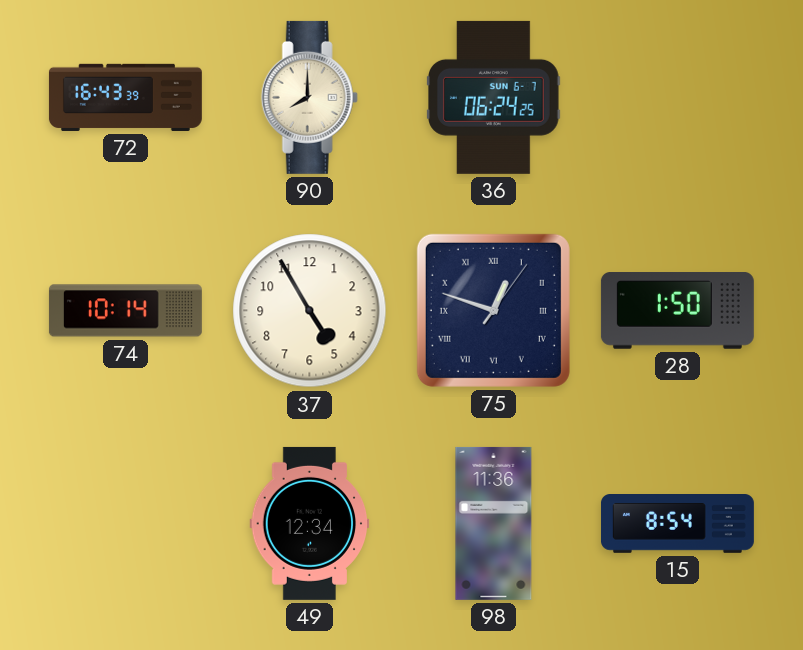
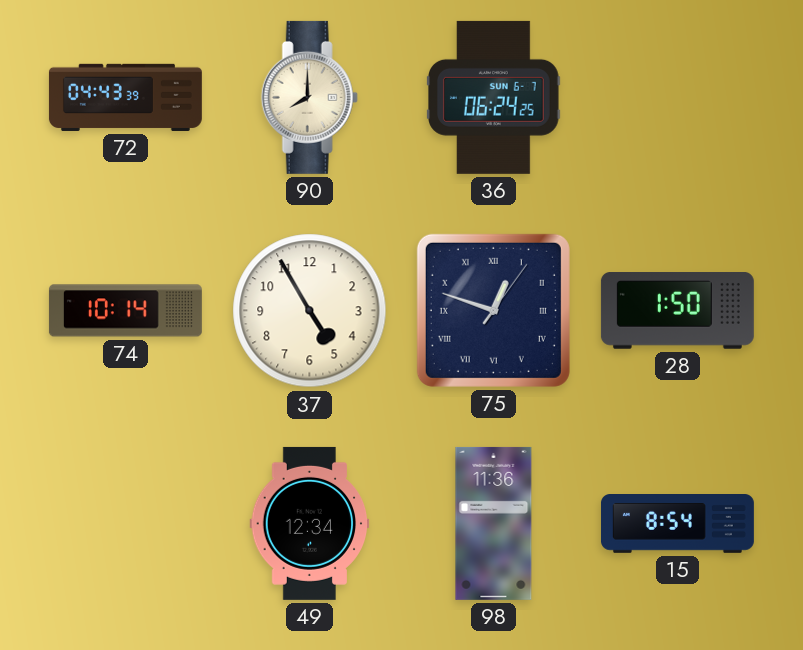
72: 16:43 -> 04:43
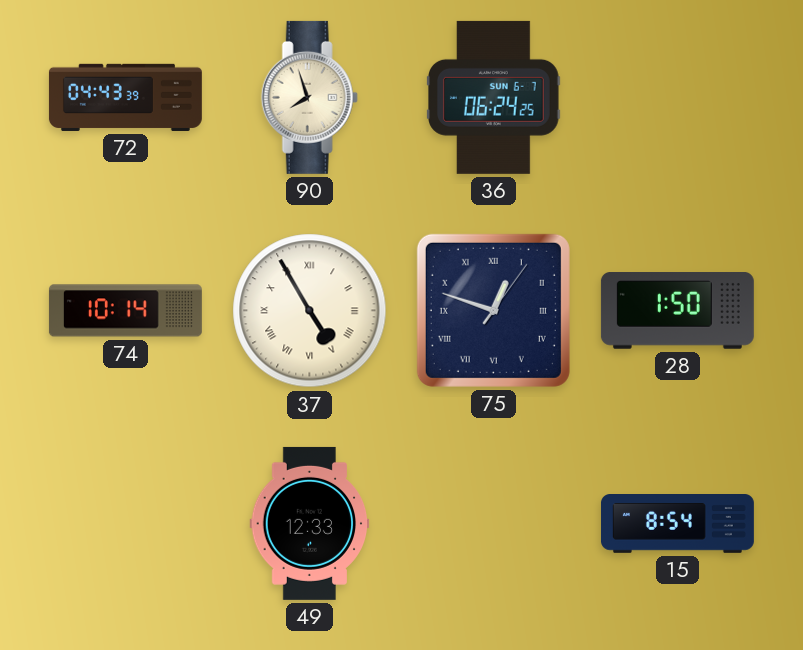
90: 8:00 -> 7:57
37 numerals: Arabic -> Roman
49: 12:34 -> 12:33
98: 11:36 -> none
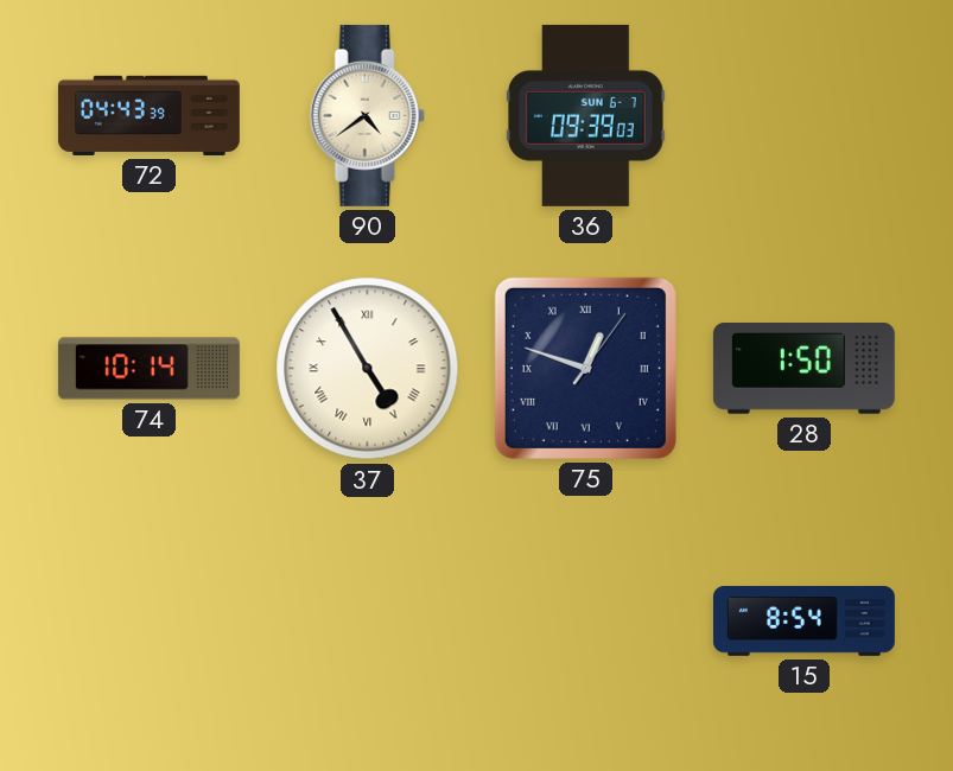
90: 7:57 -> 4:39
36: 06:24 -> 09:39
49: 12:33 -> none
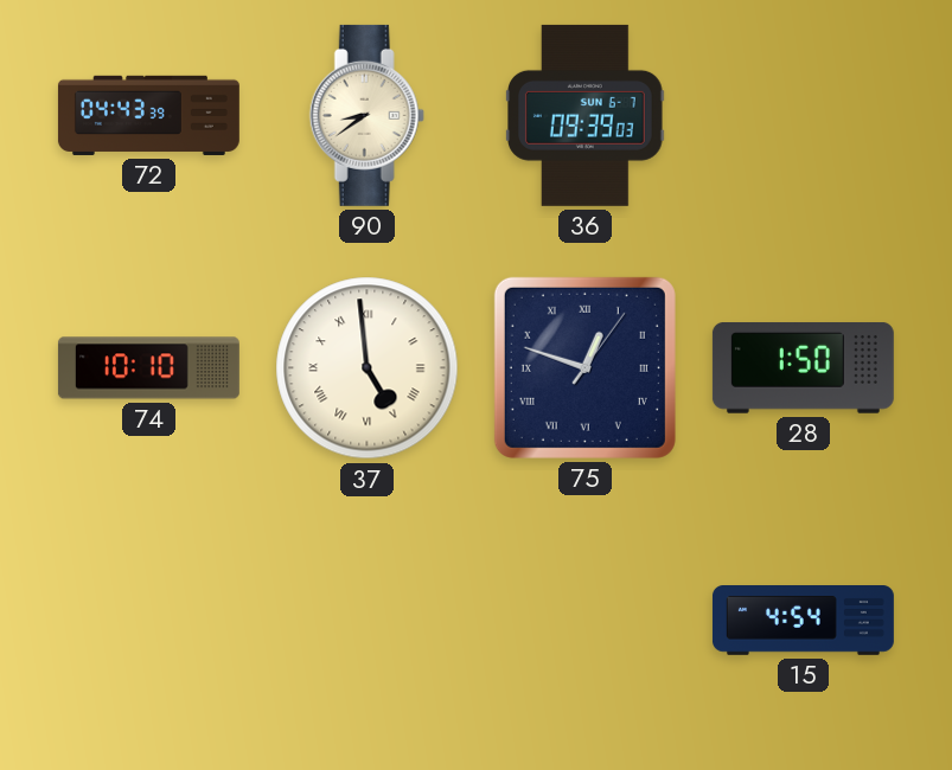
90: 4:39 -> 8:39
74: 10:14 -> 10:10
37: 4:55 -> 4:59
15: 8:54 -> 4:54
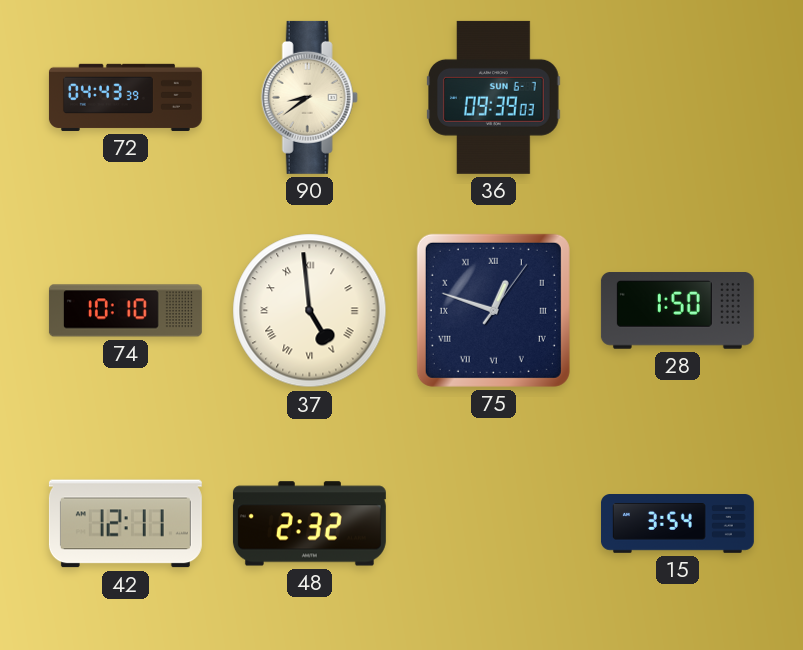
42: none -> 12:11
48: none -> 2:32
15: 4:54 -> 3:54
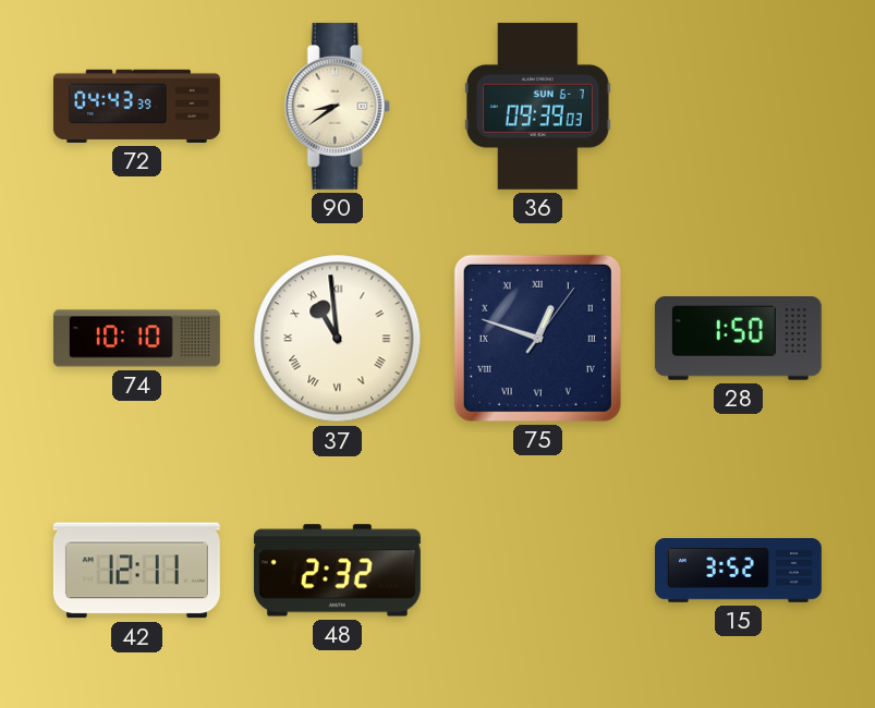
37: 4:59 -> 10:59
15: 3:54 -> 3:52
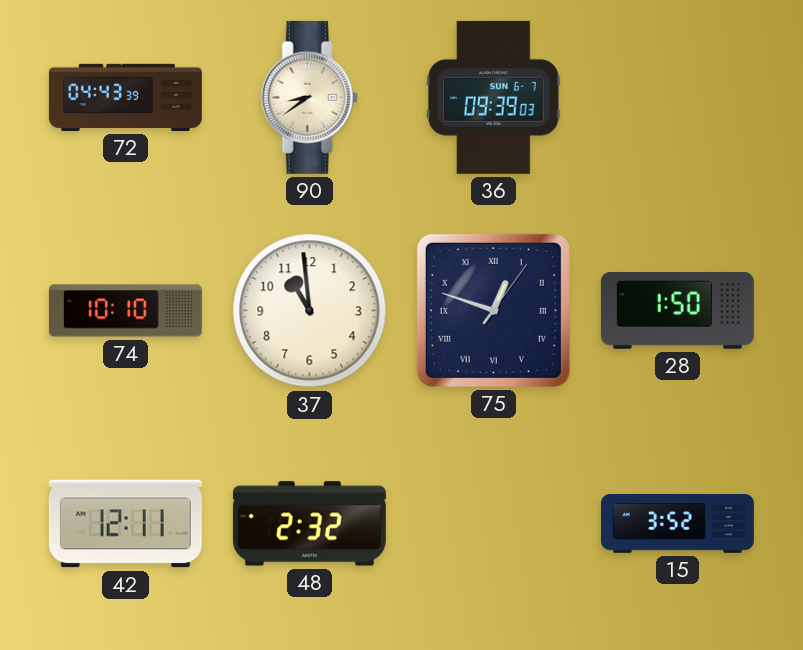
37 numerals: Roman -> Arabic
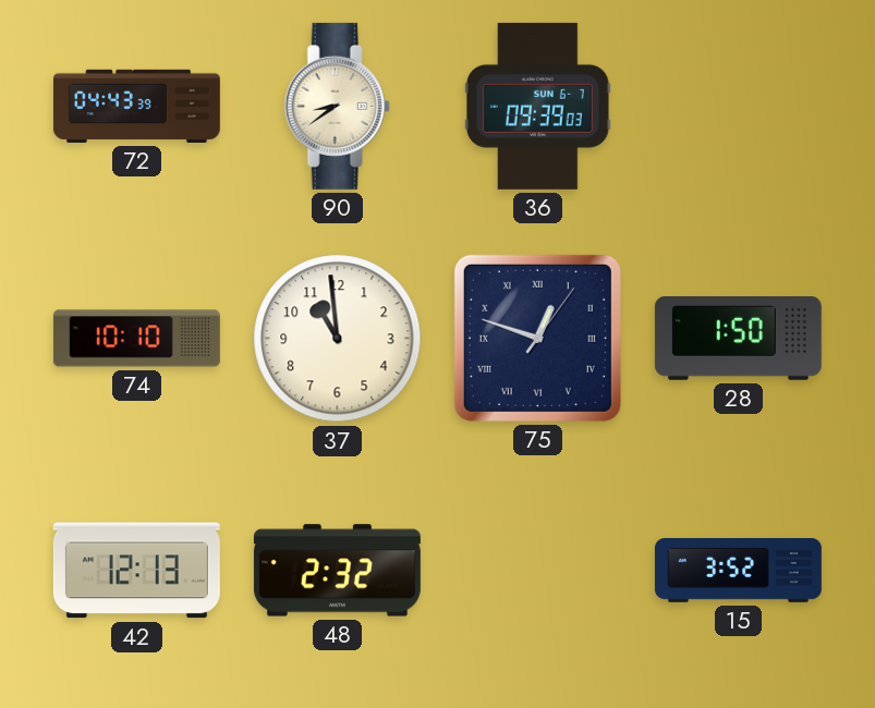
42: 12:11 -> 12:13
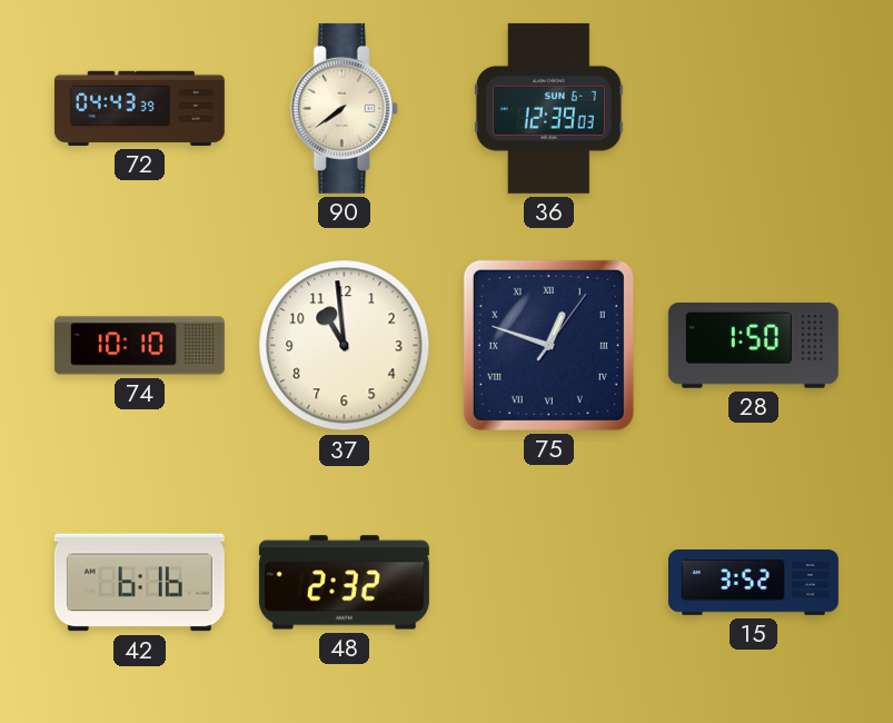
90: 8:39 -> 7:39
36: 09:39 -> 12:39
42: 12:13 -> 6:16
